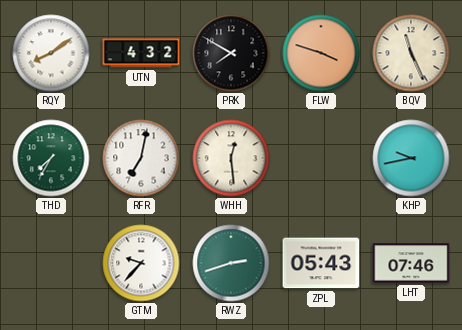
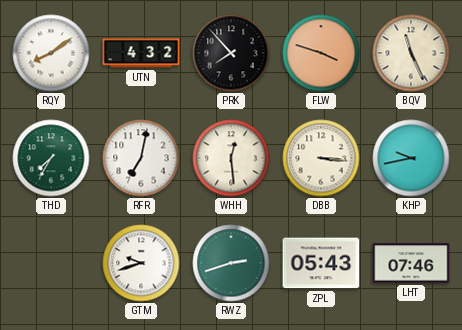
PRK: 7:50 -> 7:53
DBB: none -> 3:16
GTM: 9:37 -> 9:42
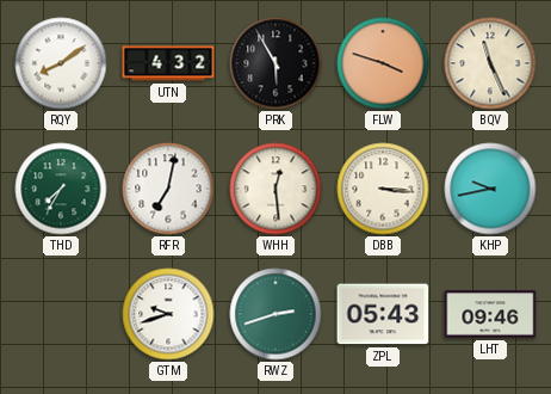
PRK: 7:53 -> 5:55
LHT: 07:46 -> 09:46
